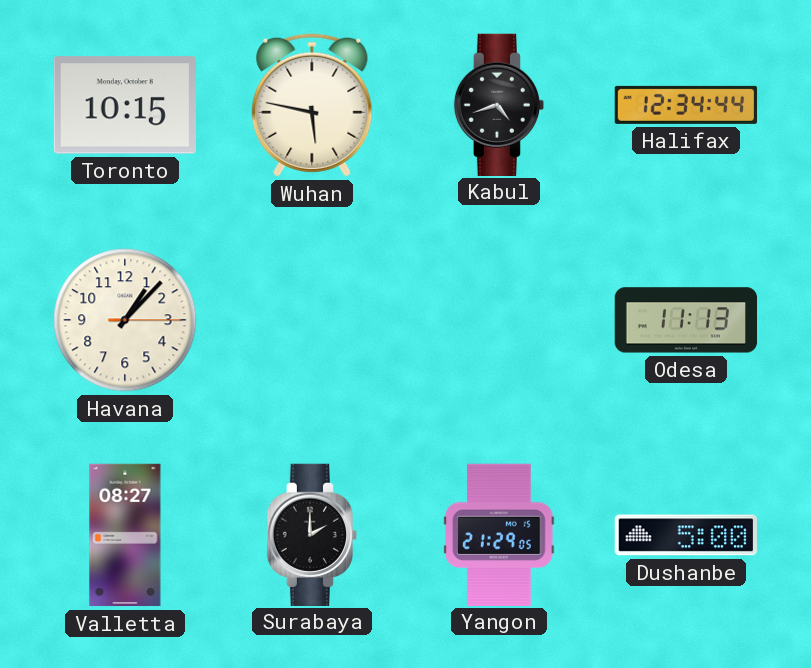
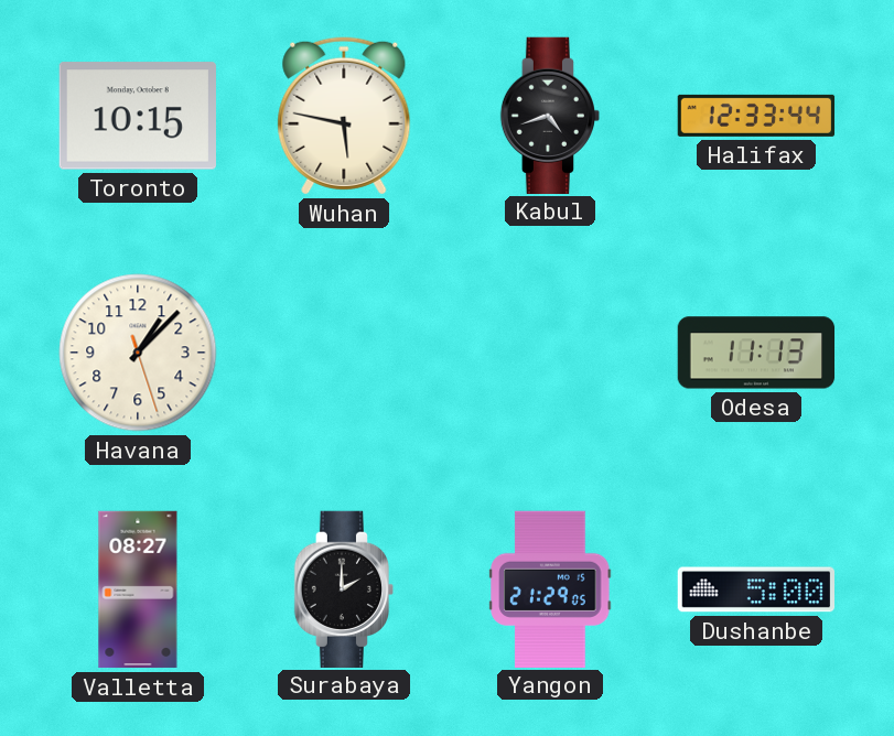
Halifax: 12:34 -> 12:33
Havana: 1:07:15 -> 1:07:27
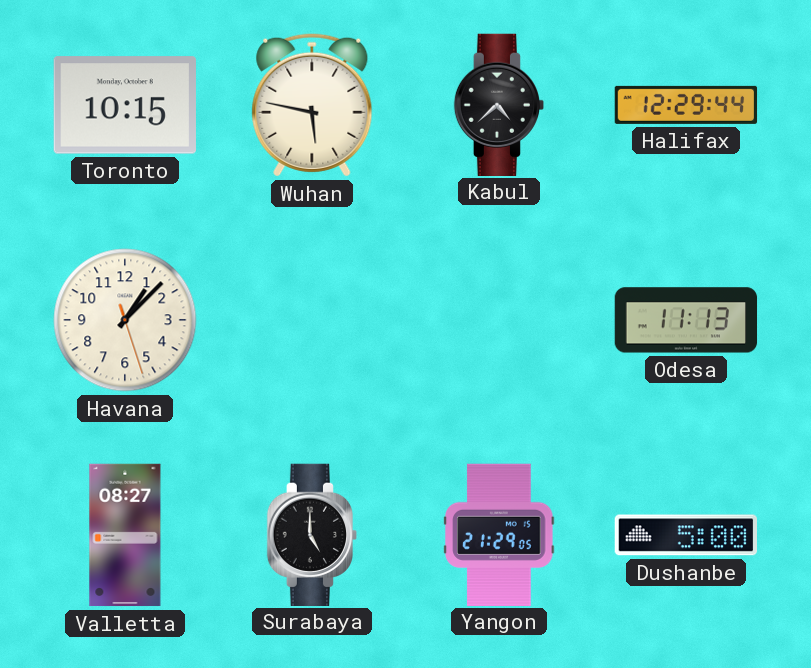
Kabul: 4:42 -> 4:38
Halifax: 12:33 -> 12:29
Surabaya: 2:00 -> 5:00
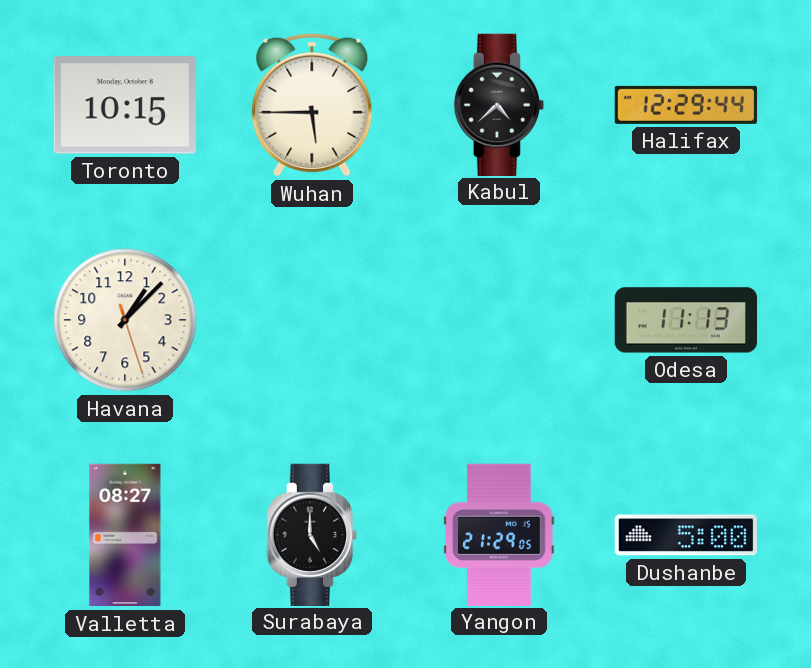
Wuhan: 5:47 -> 5:45
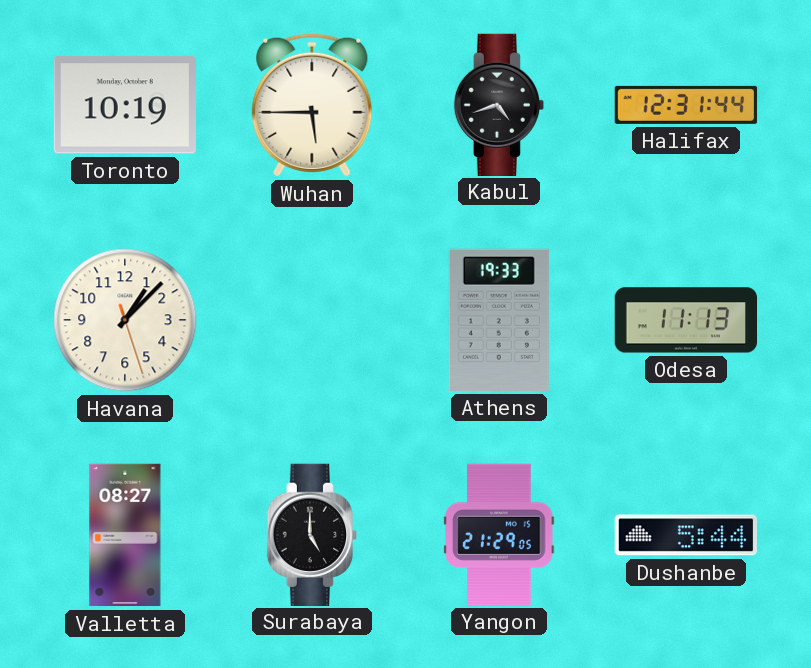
Toronto: 10:15 -> 10:19
Kabul: 4:38 -> 4:42
Halifax: 12:29 -> 12:31
Athens: none -> 19:33
Dushanbe: 5:00 -> 5:44
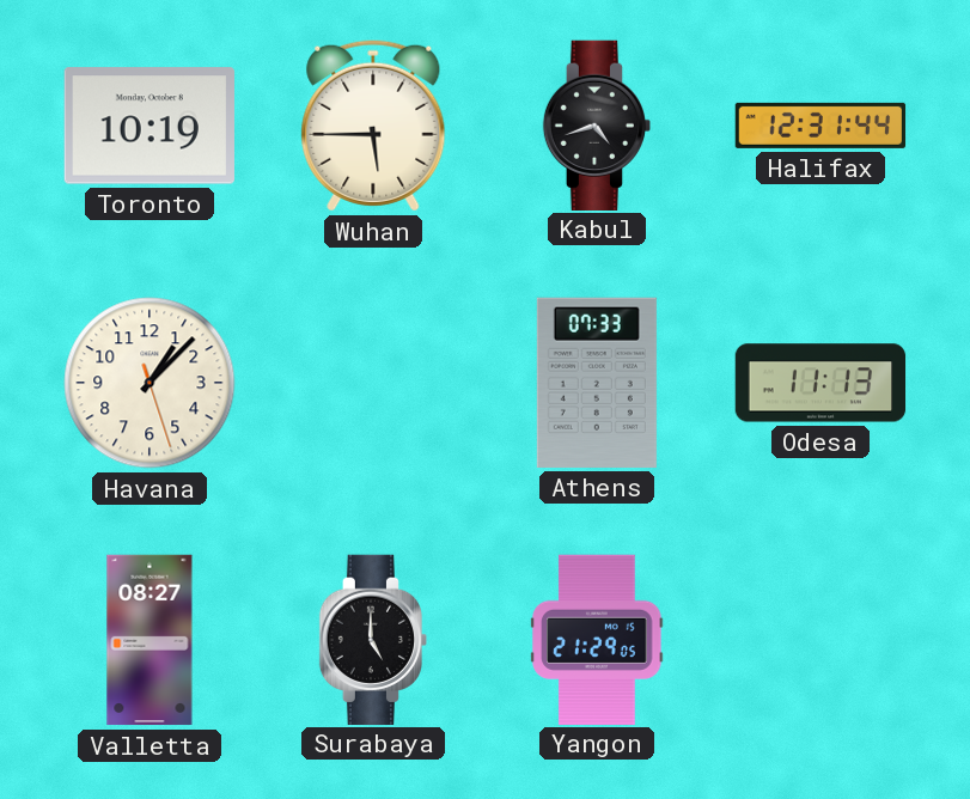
Athens: 19:33 -> 07:33
Dushanbe: 5:44 -> none
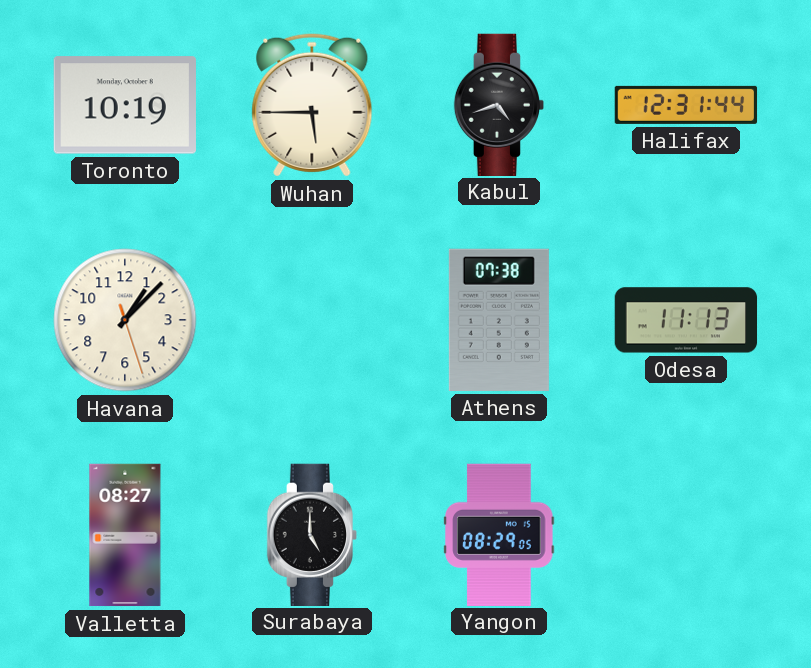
Athens: 07:33 -> 07:38
Yangon: 21:29 -> 08:29
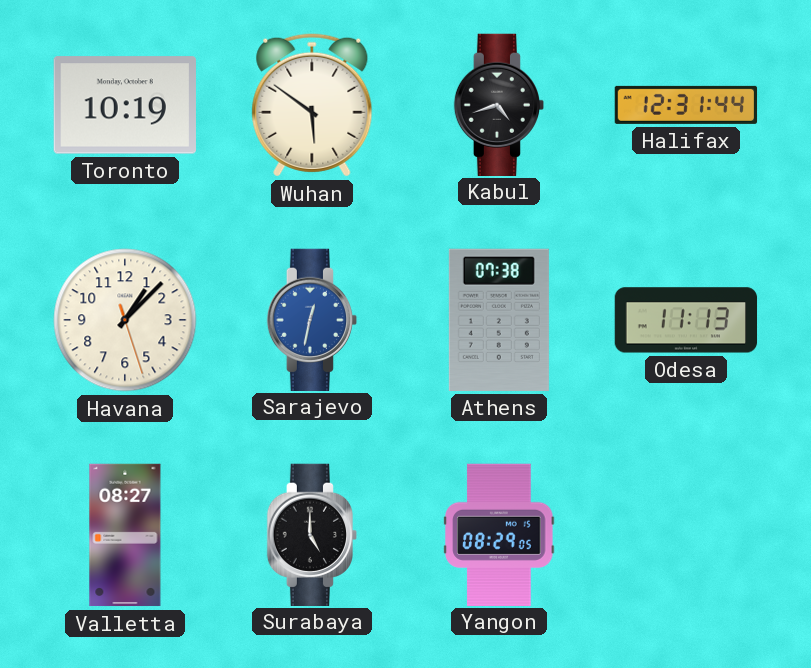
Wuhan: 5:45 -> 5:51
Sarajevo: none -> 12:32
